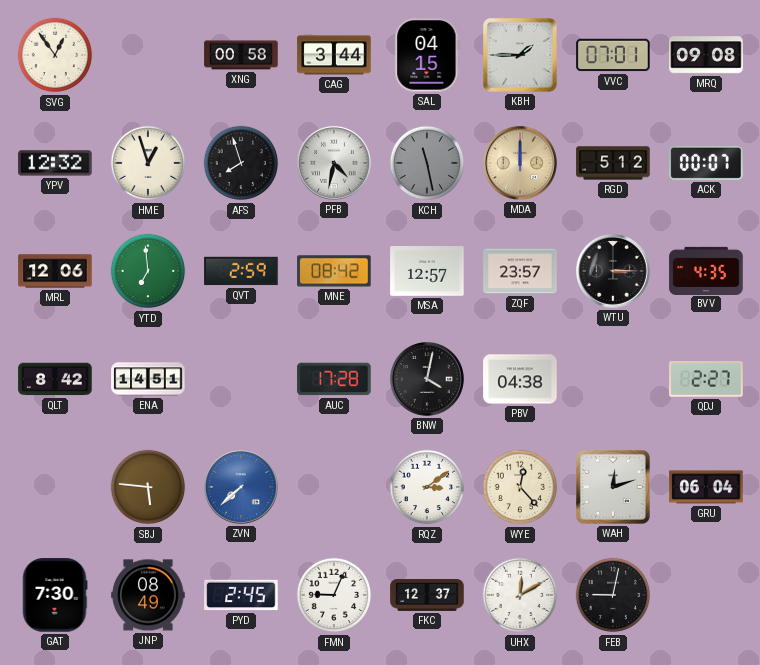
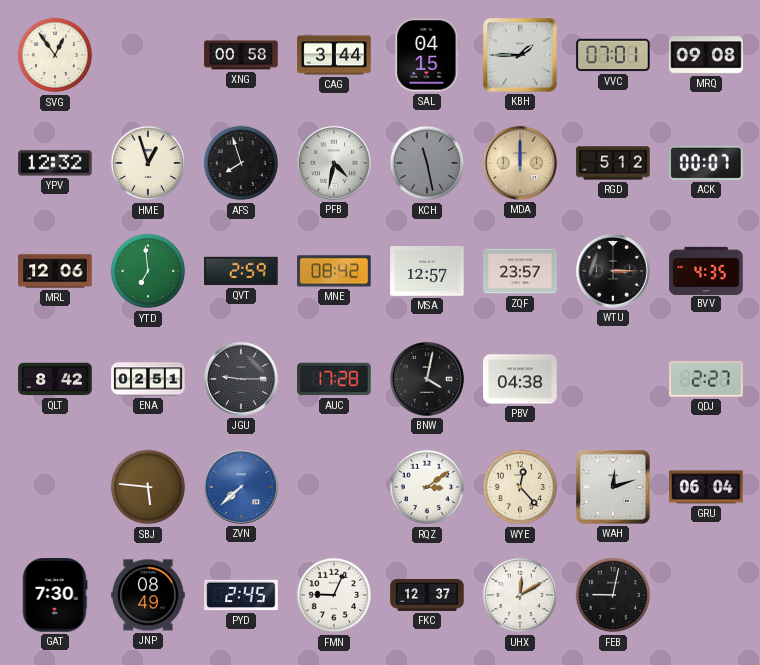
ENA: 14:51 -> 02:51
JGU: none -> 9:15
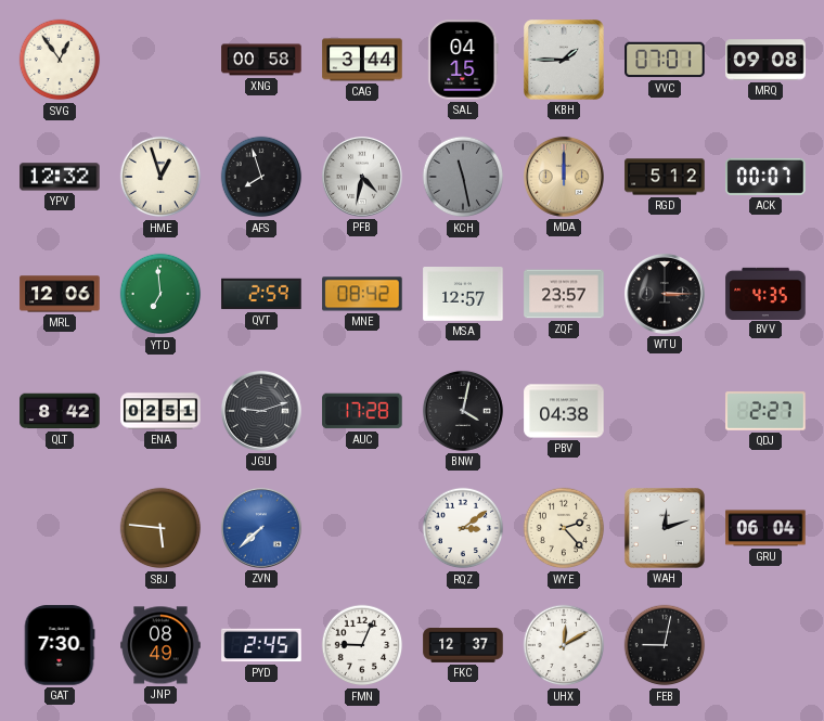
JGU: 9:15 -> 9:12
WYE: 12:23 -> 2:23
